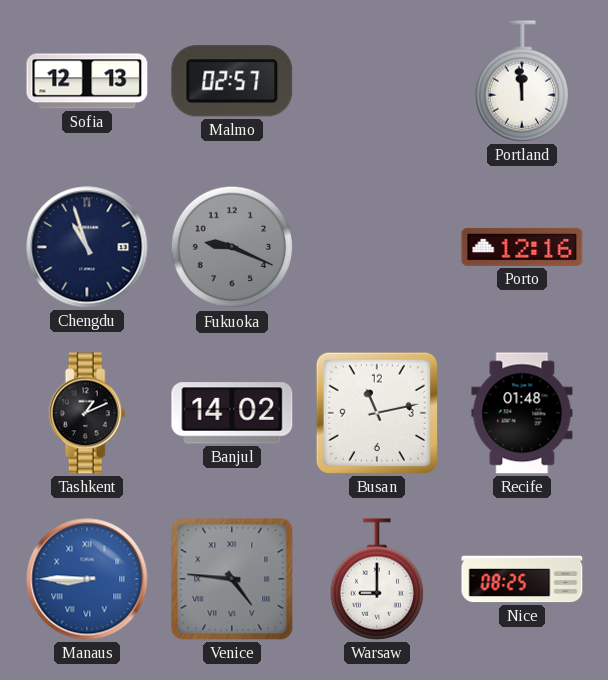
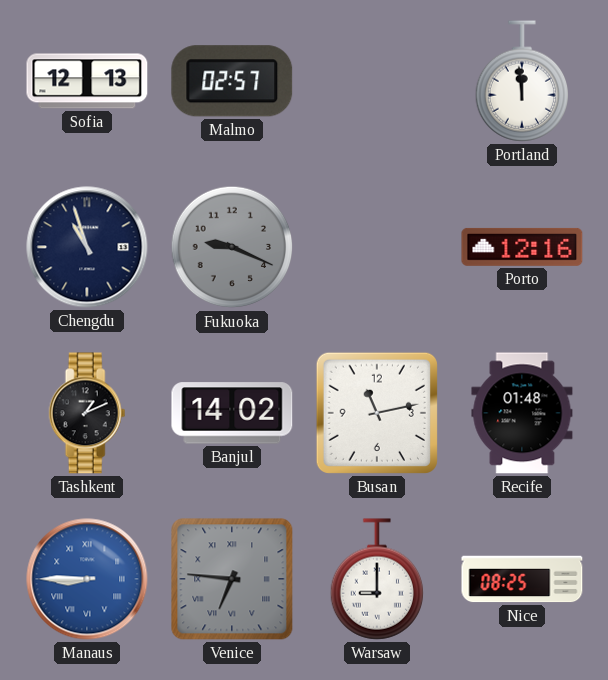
Venice: 4:46 -> 6:46
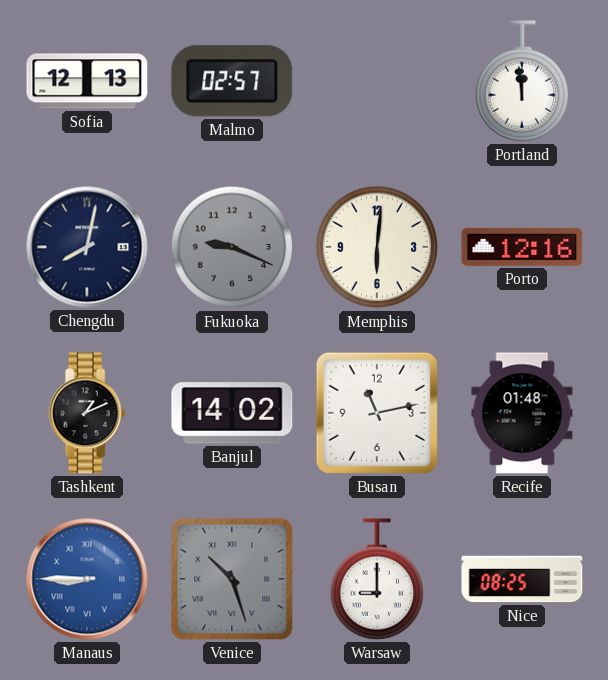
Chengdu: 10:57 -> 8:02
Memphis: none -> 6:01
Venice: 6:46 -> 10:27
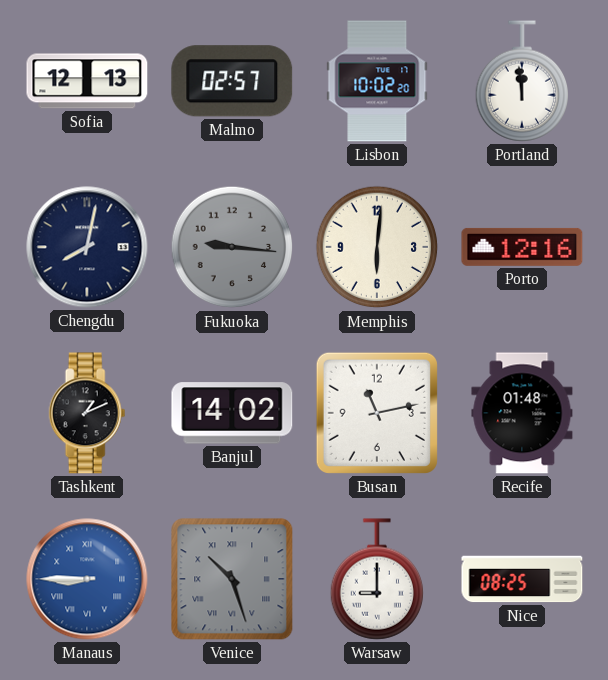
Lisbon: none -> 10:02
Fukuoka: 9:19 -> 9:16
